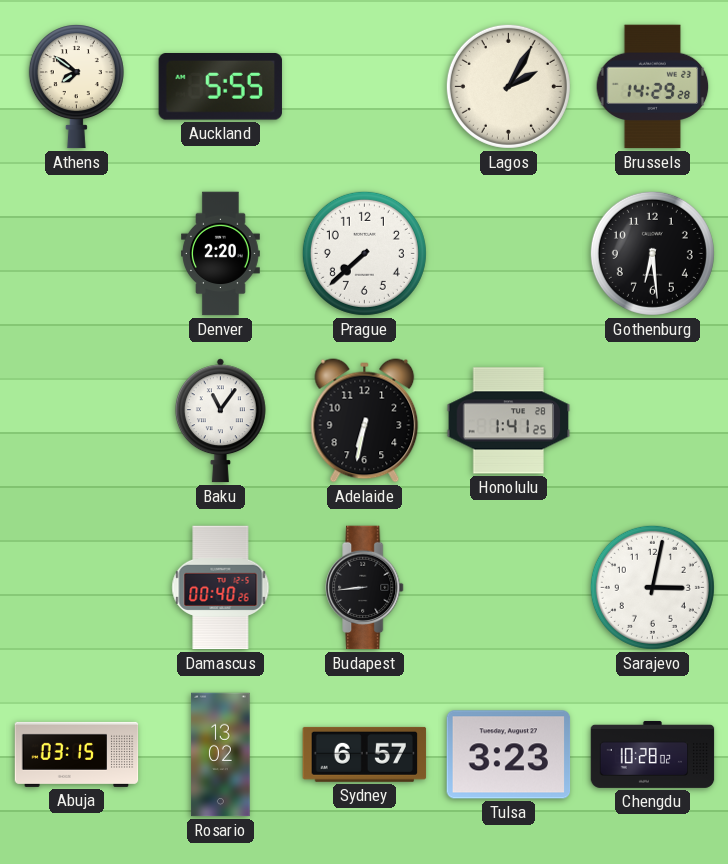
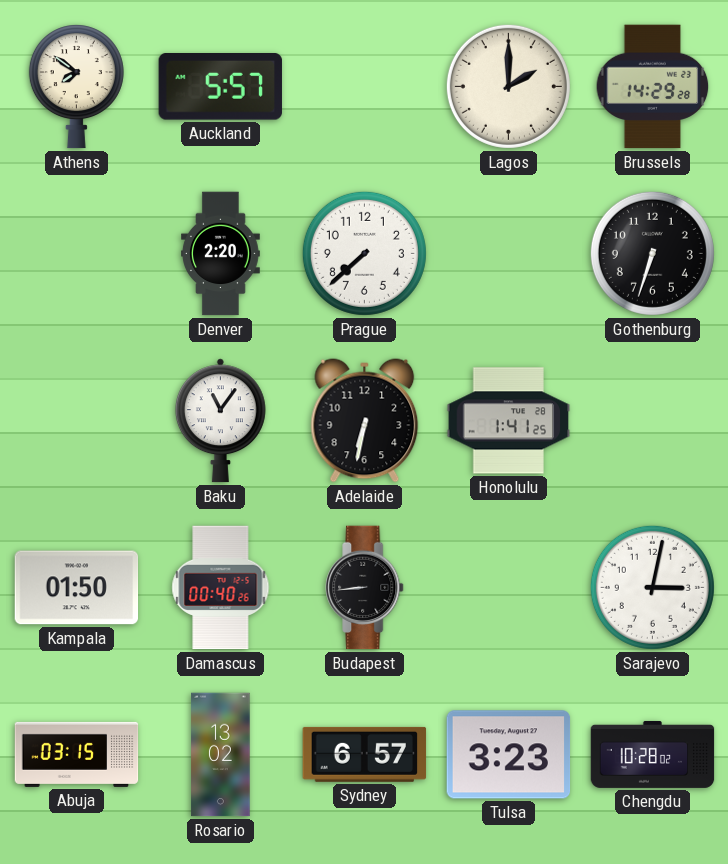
Auckland: 5:55 -> 5:57
Lagos: 2:05 -> 2:00
Gothenburg: 6:29 -> 6:33
Kampala: none -> 01:50
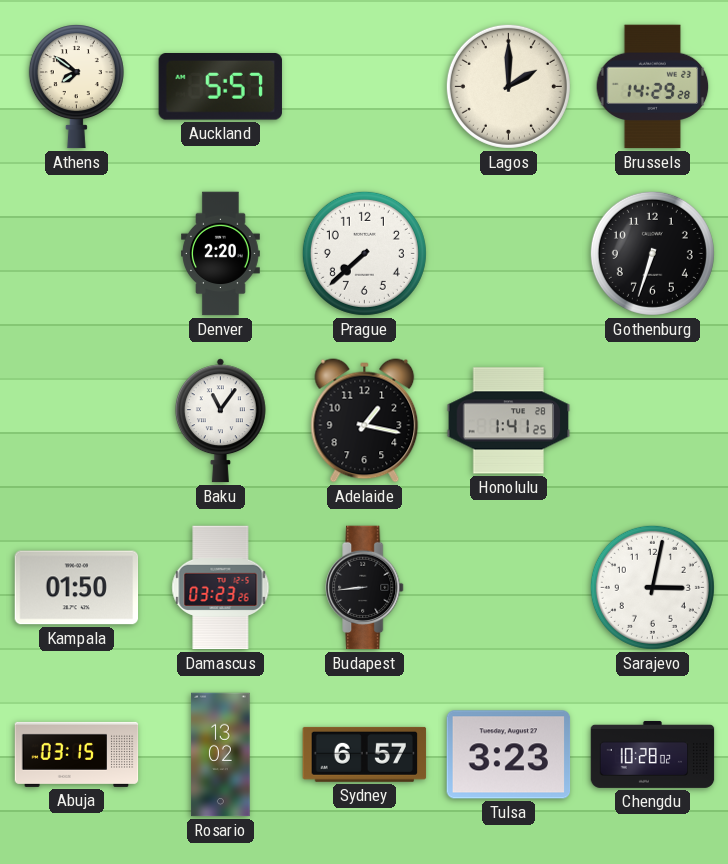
Adelaide: 6:32 -> 1:17
Damascus: 00:40 -> 03:23
